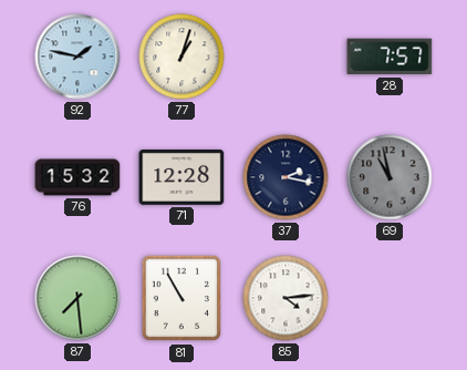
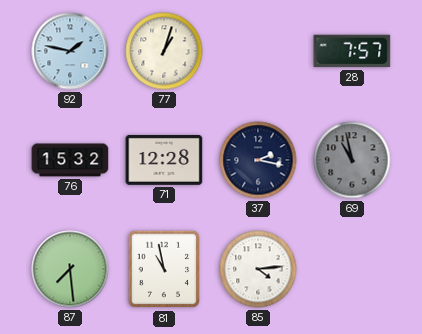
81: 10:55 -> 10:58
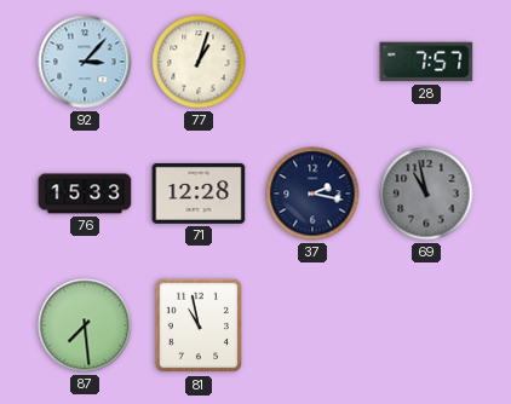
92: 1:47 -> 3:07
76: 15:32 -> 15:33
85: 4:14 -> none
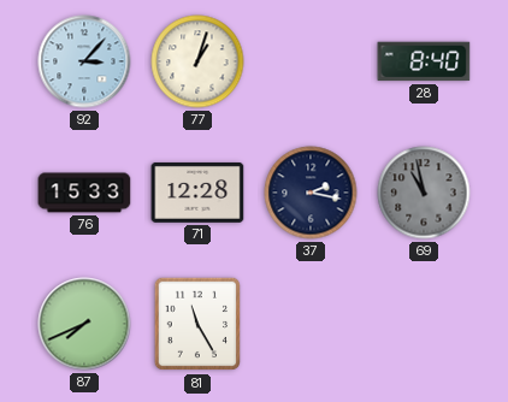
28: 7:57 -> 8:40
87: 7:29 -> 7:41
81: 10:58 -> 11:25
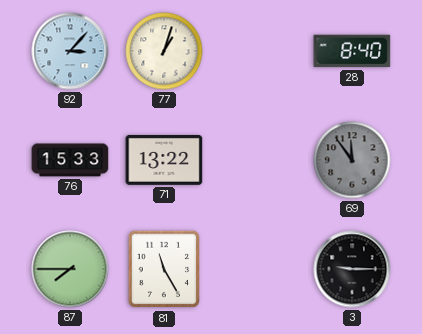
71: 12:28 -> 13:22
37: 2:17 -> none
69: 10:58 -> 11:54
87: 7:41 -> 7:45
3: none -> 9:15
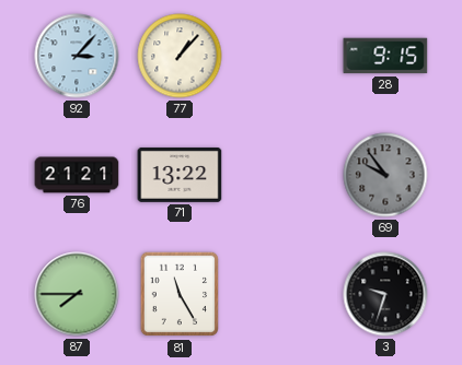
77: 1:03 -> 1:07
28: 8:40 -> 9:15
76: 15:33 -> 21:21
69: 11:54 -> 9:54
3: 9:15 -> 9:33
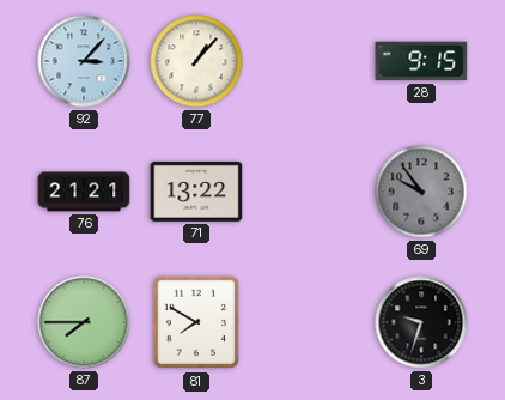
81: 11:25 -> 7:50
